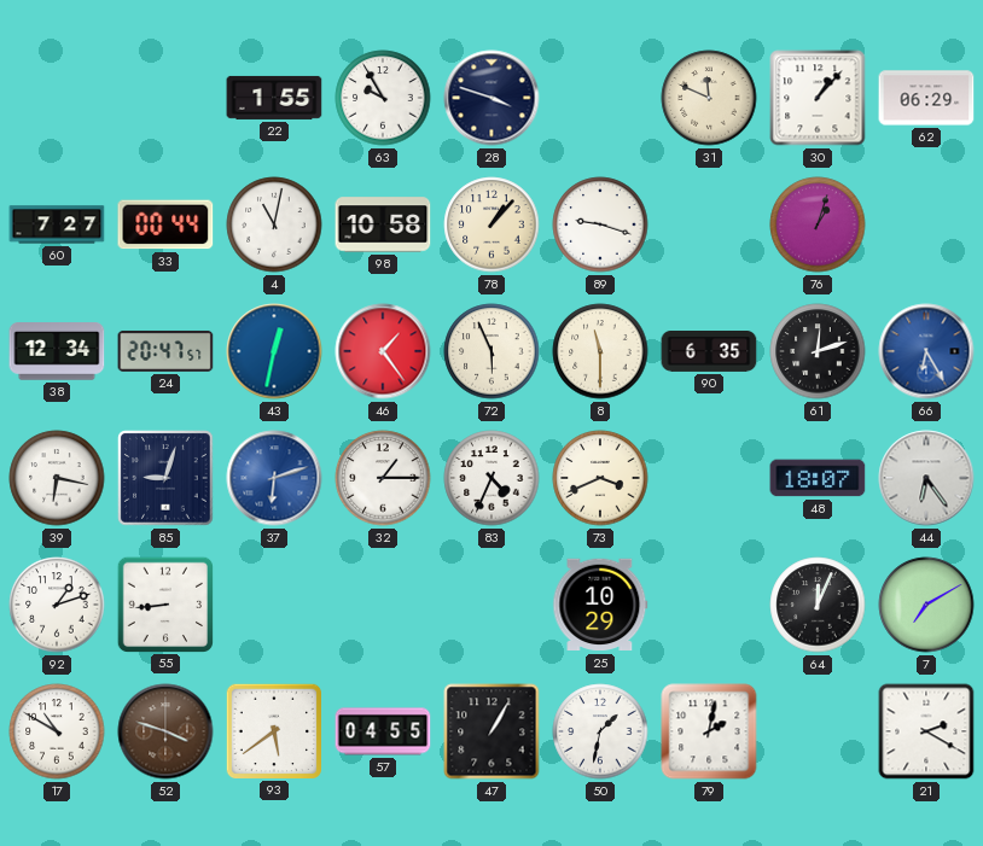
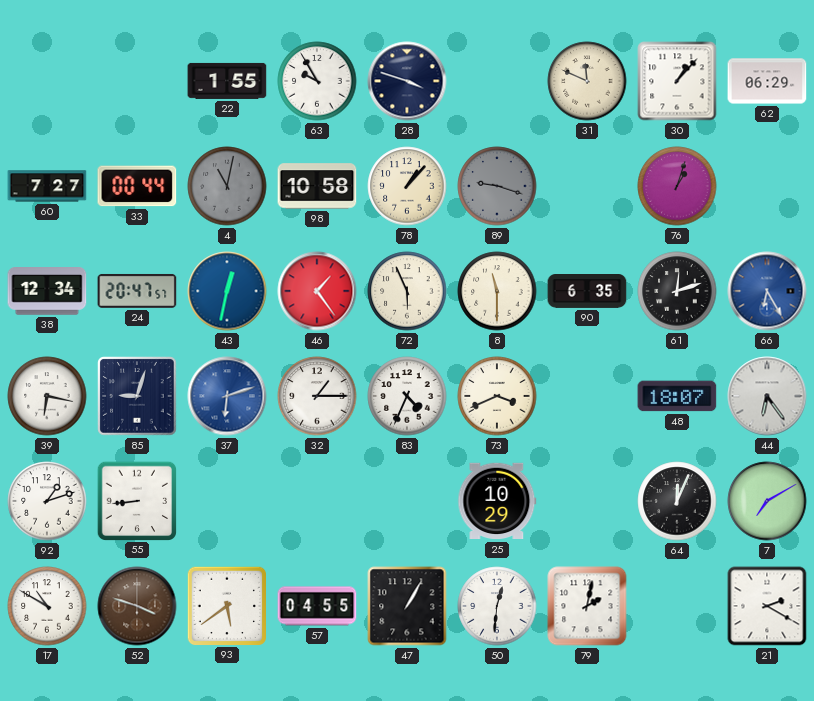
4 dial: white -> grey
89 dial: white -> grey
50: 1:32 -> 12:31
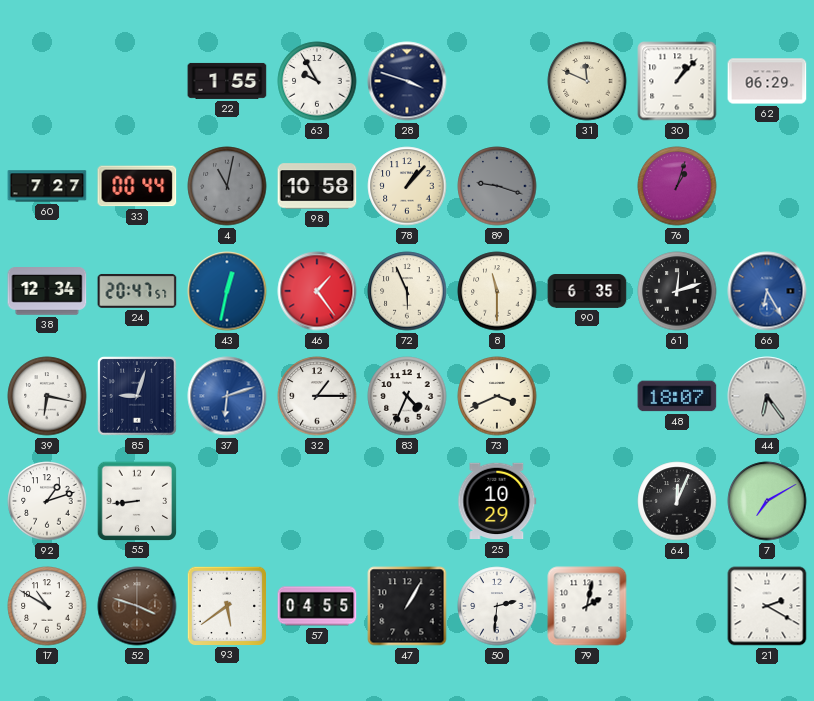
50: 12:31 -> 2:31
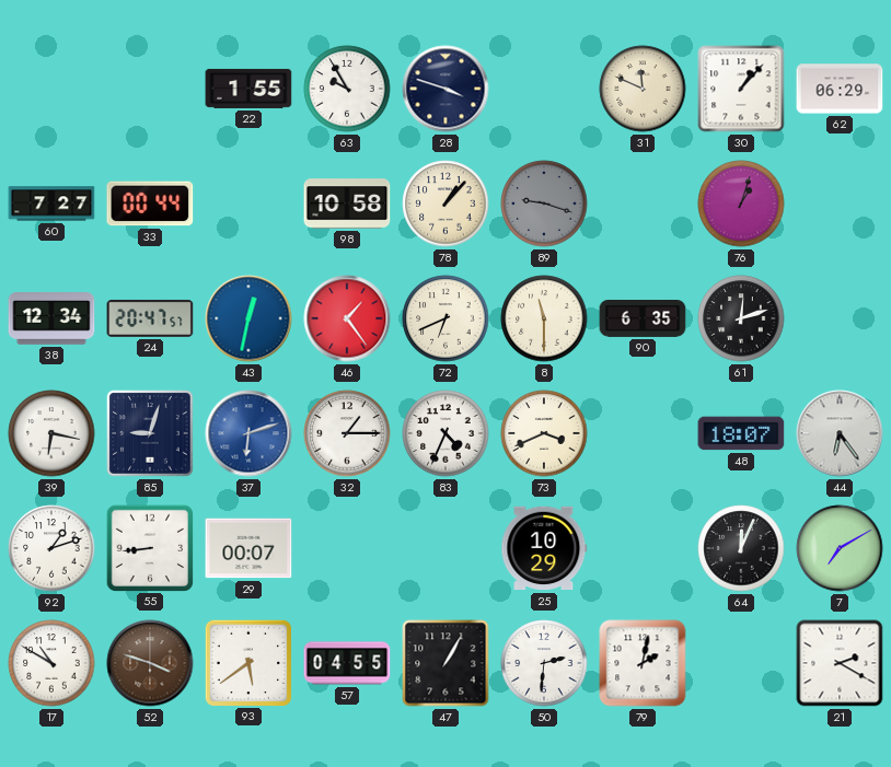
4: 11:02 -> none
72: 5:56 -> 6:41
66: 6:25 -> none
29: none -> 00:07
